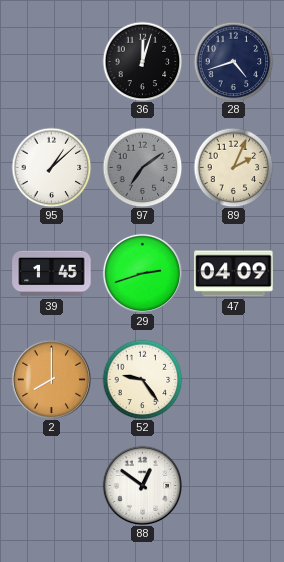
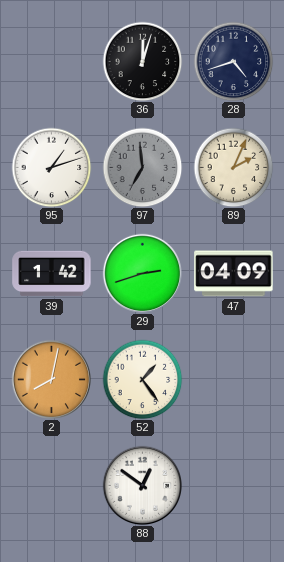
95: 1:08 -> 1:12
97: 7:09 -> 6:59
39: 1:45 -> 1:42
2: 8:00 -> 8:02
52: 9:24 -> 1:24
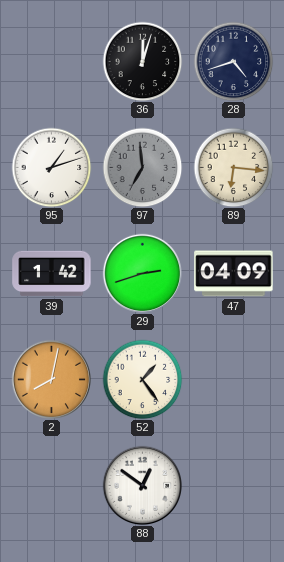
89: 2:04 -> 6:16
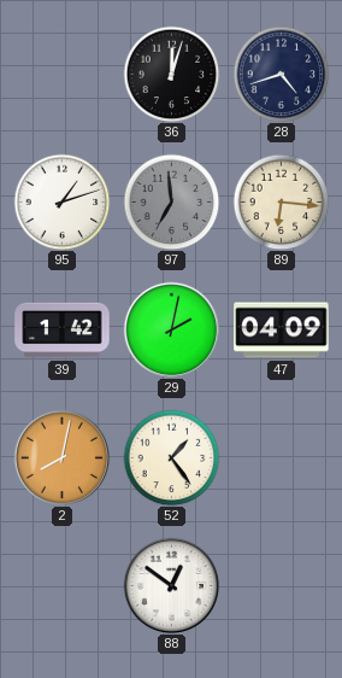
29: 2:42 -> 2:02
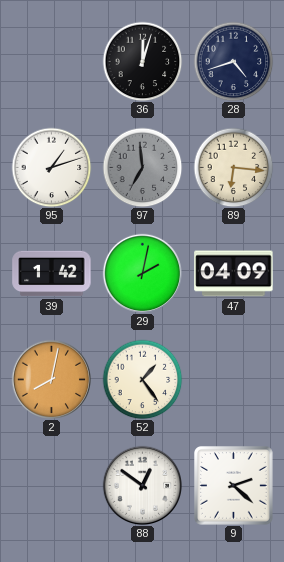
9: none -> 2:22
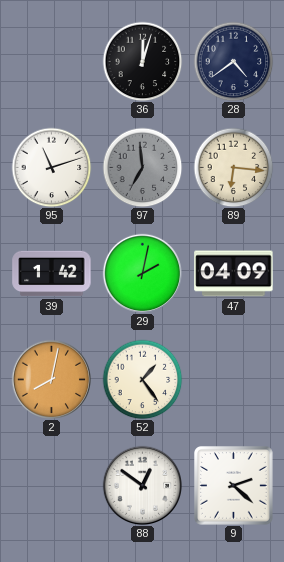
28: 4:42 -> 4:39
95: 1:12 -> 11:12
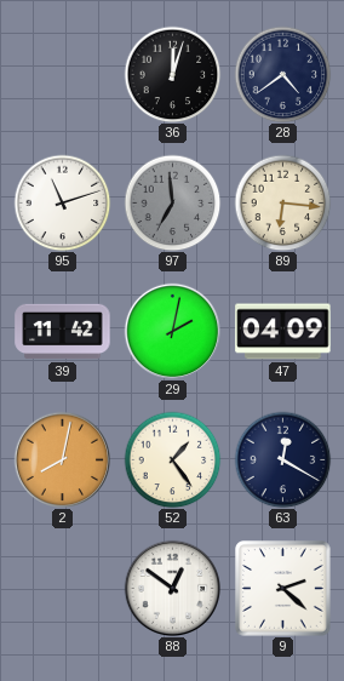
39: 1:42 -> 11:42
63: none -> 12:20
